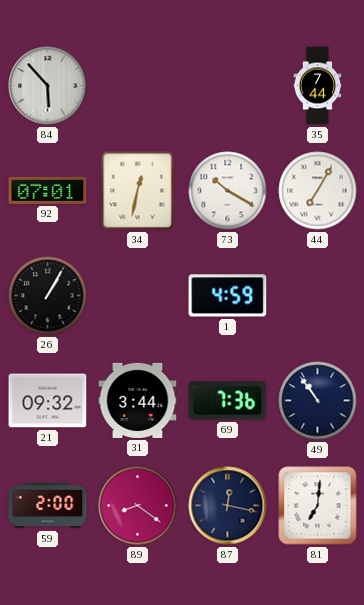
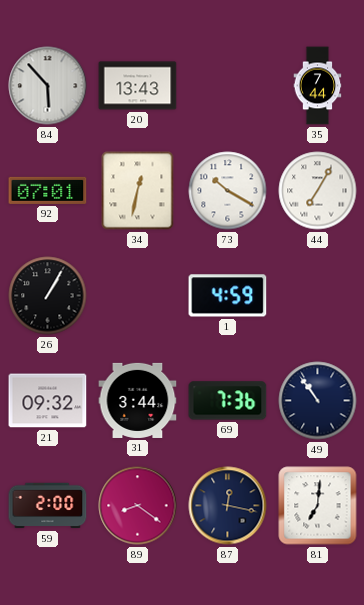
20: none -> 13:43
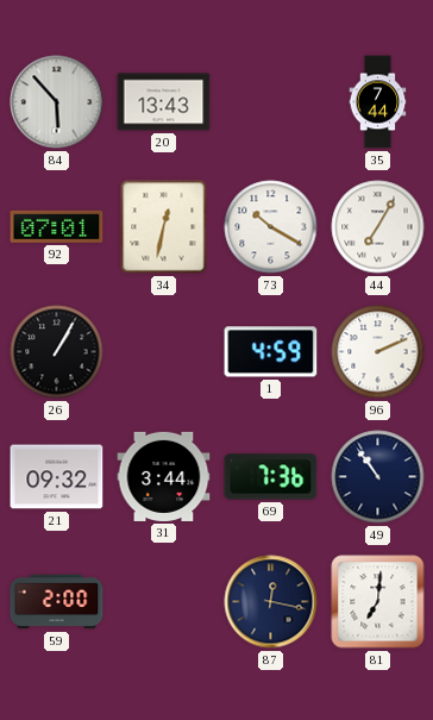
96: none -> 2:11
89: 8:21 -> none
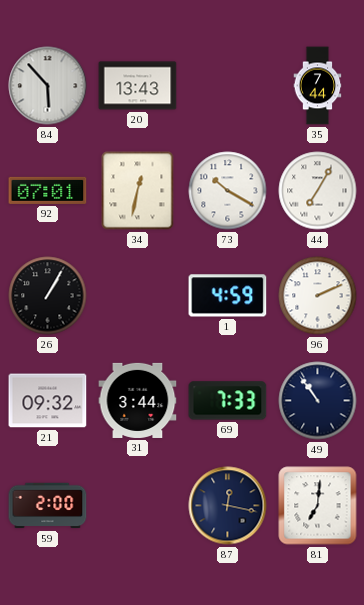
69: 7:36 -> 7:33
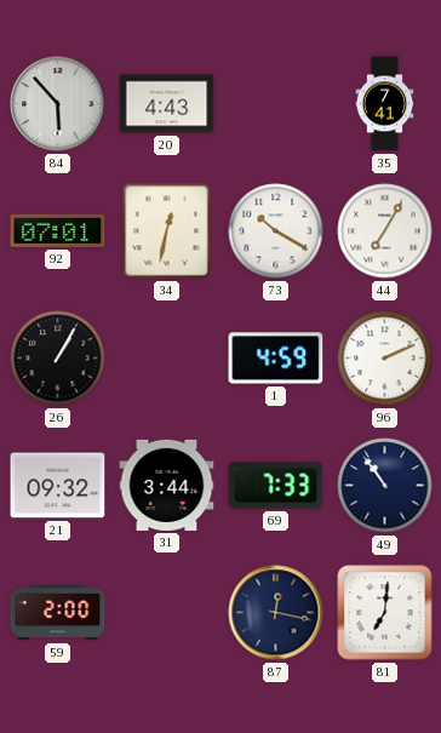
20: 13:43 -> 4:43
35: 7:44 -> 7:41
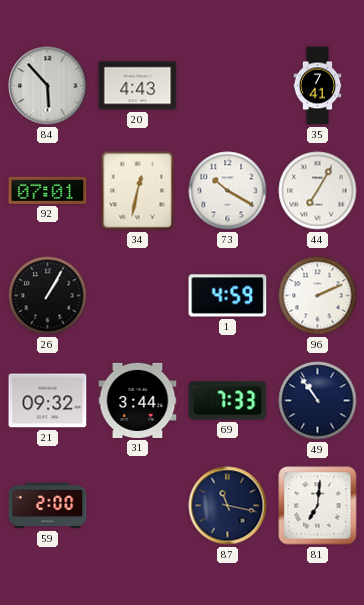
87: 12:17 -> 11:17
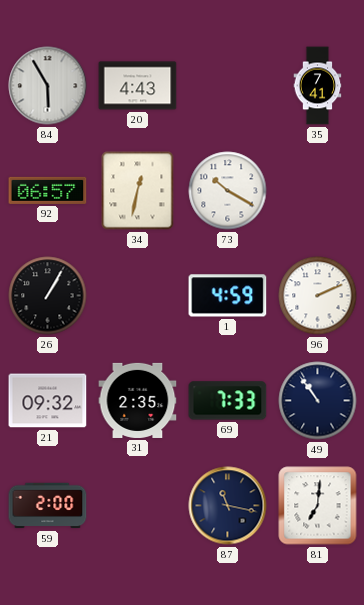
84: 5:53 -> 5:55
92: 07:01 -> 06:57
44: 7:05 -> none
31: 3:44 -> 2:35
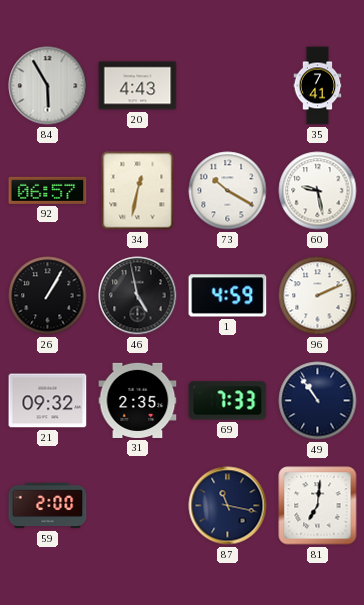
60: none -> 9:28
46: none -> 4:58
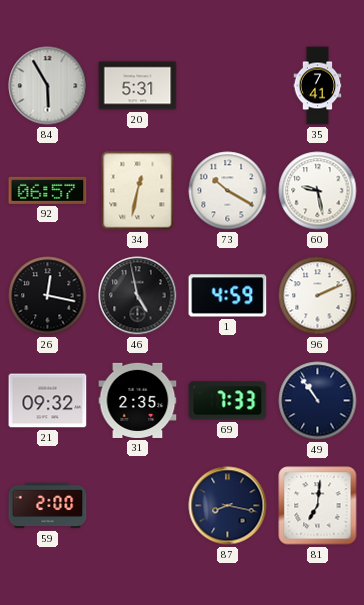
20: 4:43 -> 5:31
26: 1:05 -> 12:17
87: 11:17 -> 8:17
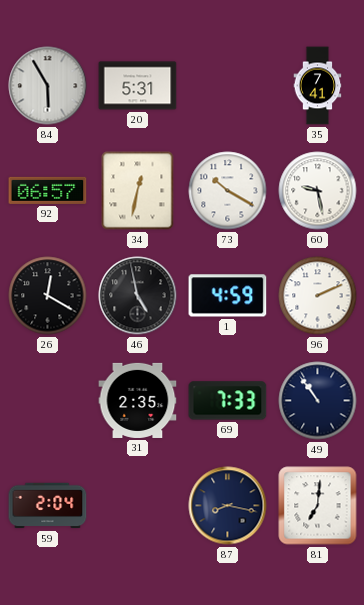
26: 12:17 -> 12:20
21: 09:32 -> none
59: 2:00 -> 2:04
